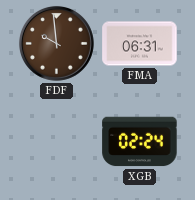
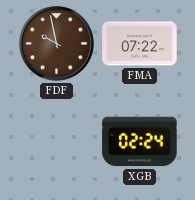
FDF: 9:59 -> 9:58
FMA: 06:31 -> 07:22
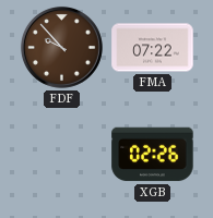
FDF: 9:58 -> 9:53
XGB: 02:24 -> 02:26
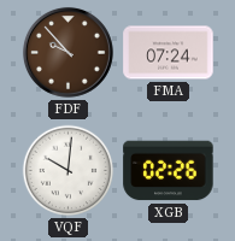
FMA: 07:22 -> 07:24
VQF: none -> 10:01
